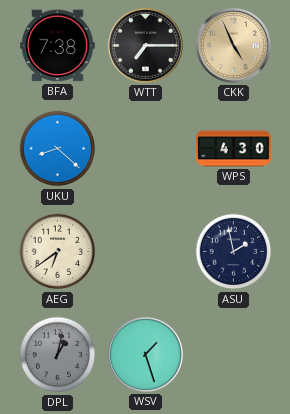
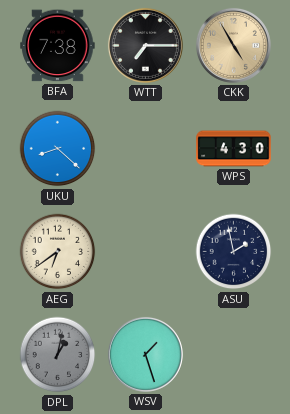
CKK: 4:56 -> 4:55
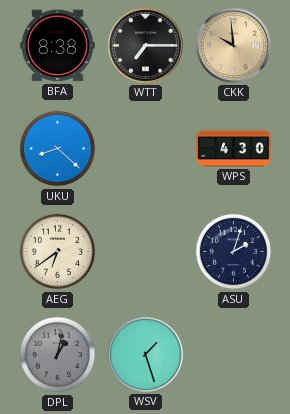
BFA: 7:38 -> 8:38
CKK: 4:55 -> 9:59
ASU: 1:58 -> 2:03
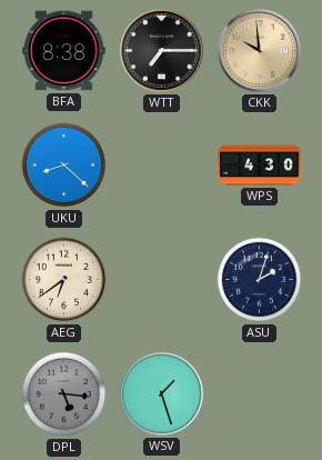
DPL: 1:02 -> 5:16
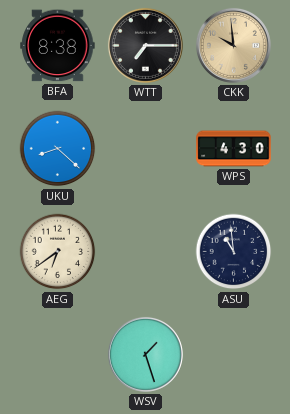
ASU: 2:03 -> 10:59
DPL: 5:16 -> none
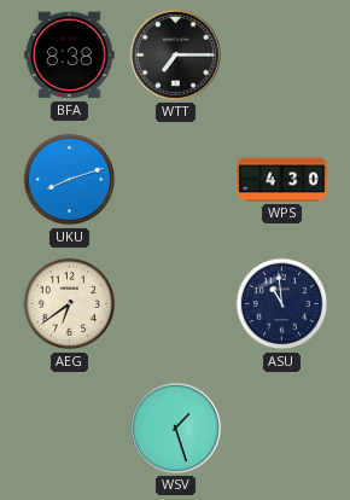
CKK: 9:59 -> none
UKU: 8:22 -> 8:12
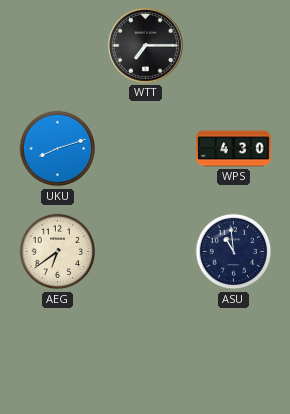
BFA: 8:38 -> none
WSV: 1:27 -> none
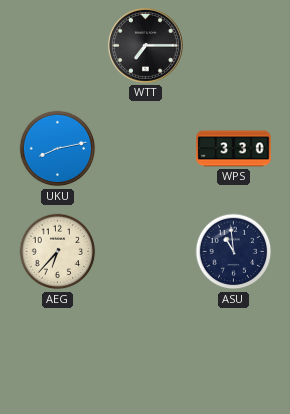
UKU: 8:12 -> 8:13
WPS: 4:30 -> 3:30
AEG: 6:39 -> 6:37
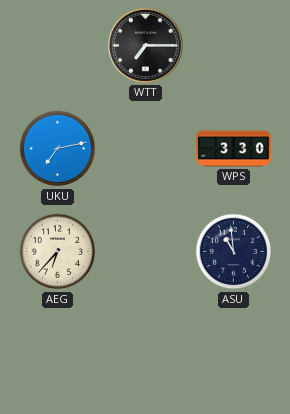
UKU: 8:13 -> 7:13
